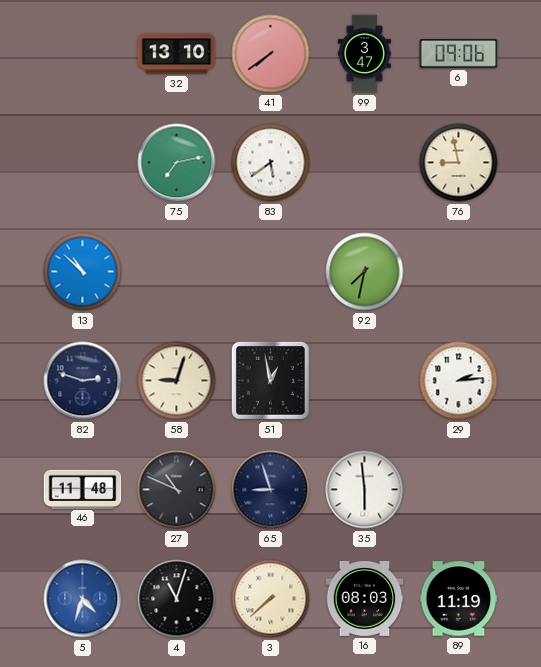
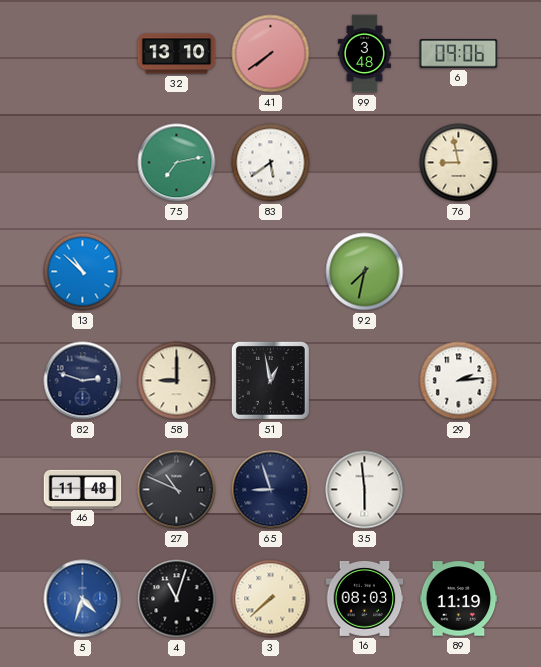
99: 3:47 -> 3:48
58: 9:03 -> 9:00
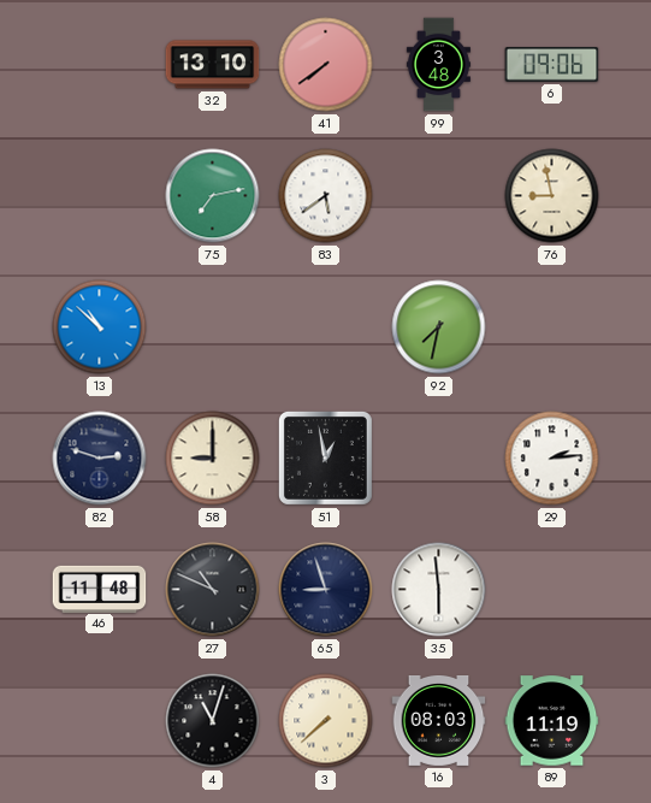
5: 4:33 -> none
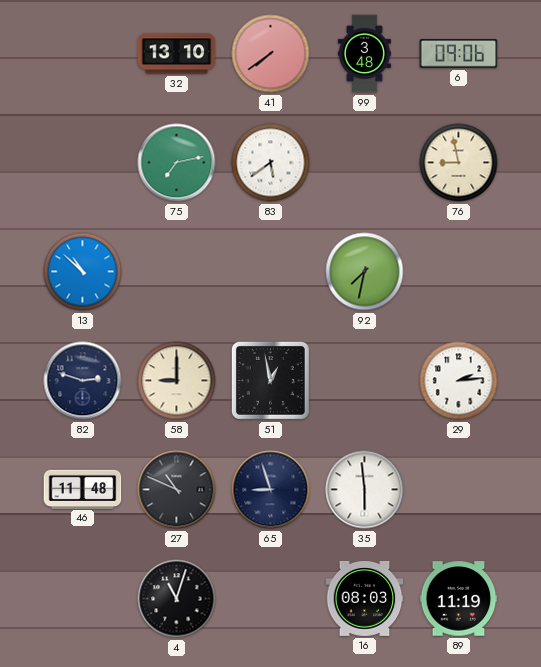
3: 7:38 -> none
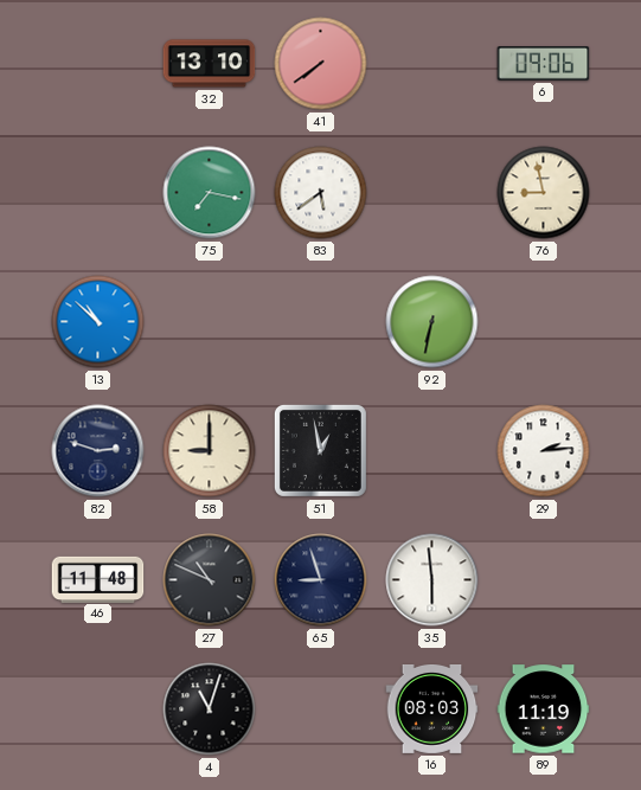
99: 3:48 -> none
75: 7:13 -> 7:17
92: 7:32 -> 6:32
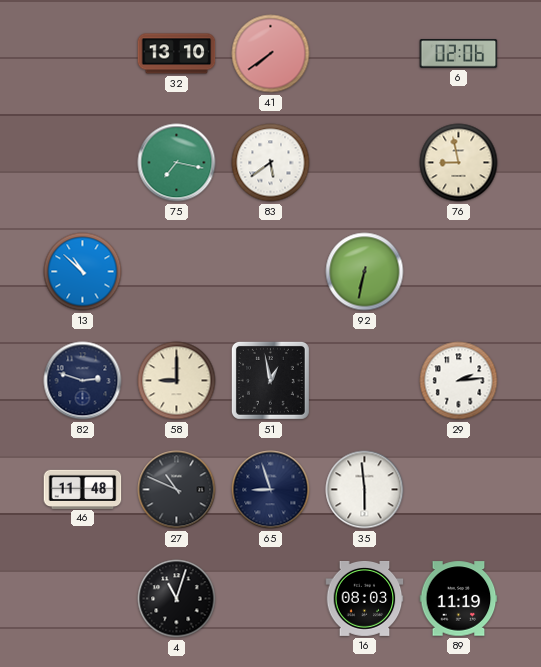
6: 09:06 -> 02:06
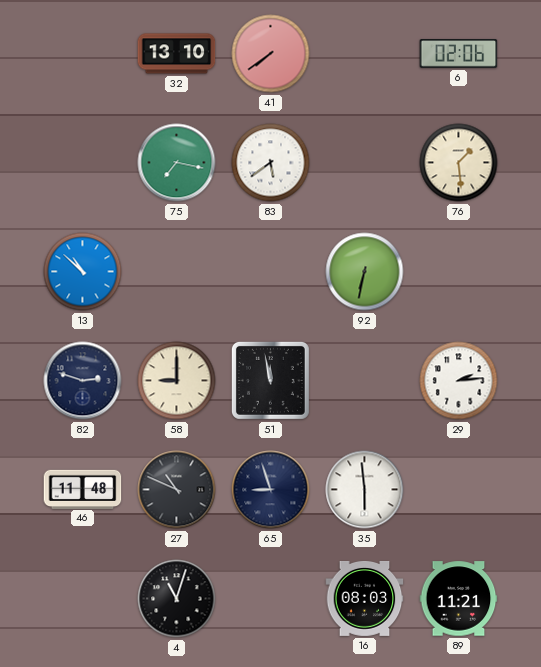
76: 8:58 -> 1:29
51: 12:58 -> 11:58
89: 11:19 -> 11:21
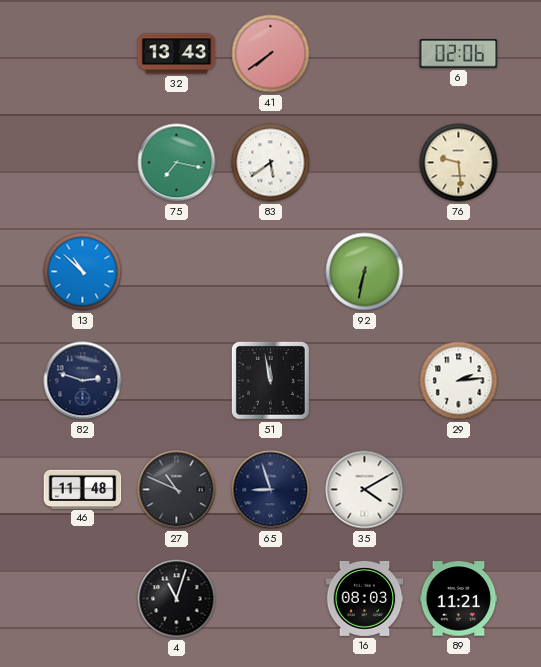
32: 13:10 -> 13:43
76: 1:29 -> 9:29
58: 9:00 -> none
35: 5:59 -> 4:10
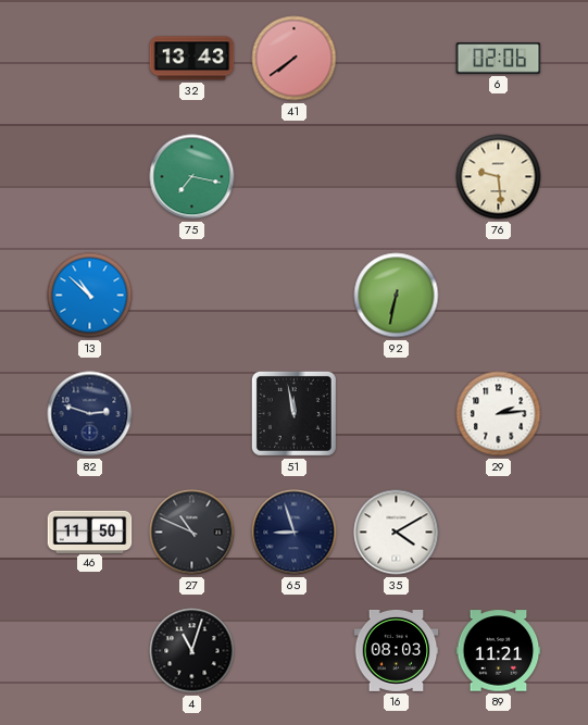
83: 5:39 -> none
46: 11:48 -> 11:50
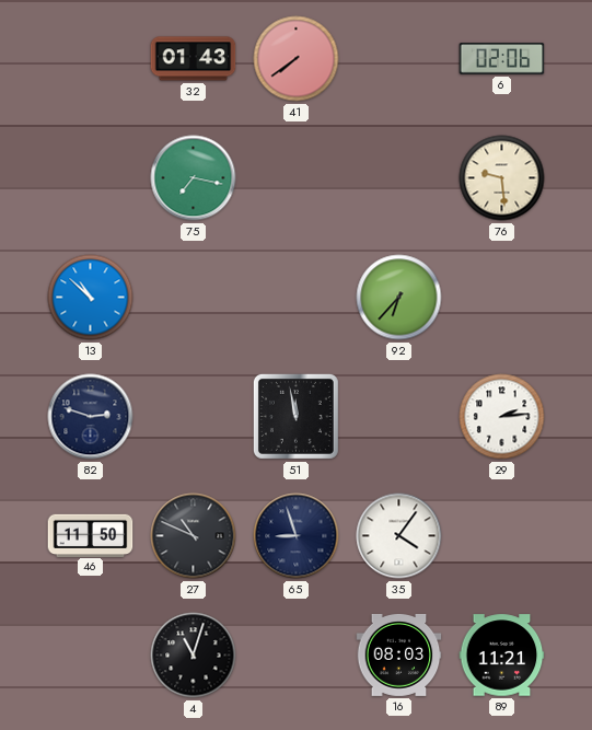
32: 13:43 -> 01:43
92: 6:32 -> 6:37
35: 4:10 -> 4:06
